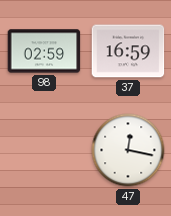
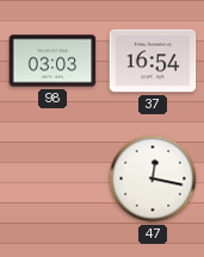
98: 02:59 -> 03:03
37: 16:59 -> 16:54
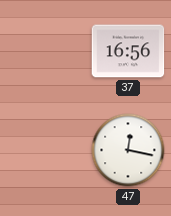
98: 03:03 -> none
37: 16:54 -> 16:56
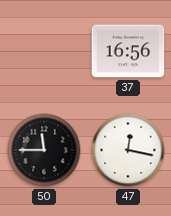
50: none -> 11:45
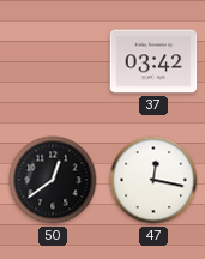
37: 16:56 -> 03:42
50: 11:45 -> 12:39
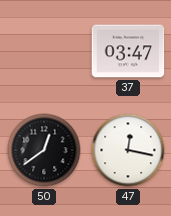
37: 03:42 -> 03:47
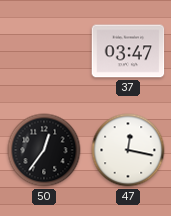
50: 12:39 -> 12:36
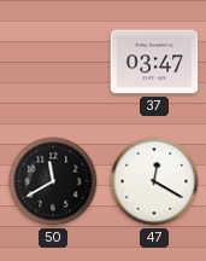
50: 12:36 -> 11:40
47: 12:17 -> 12:20
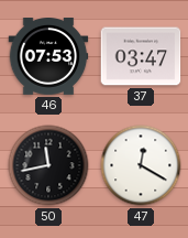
46: none -> 07:53
50: 11:40 -> 11:43
